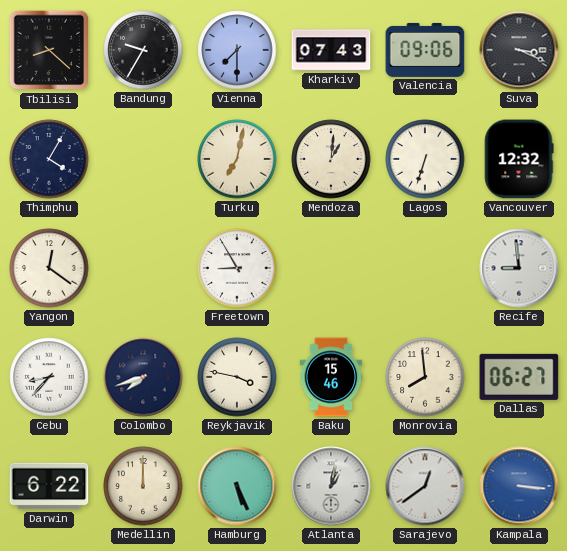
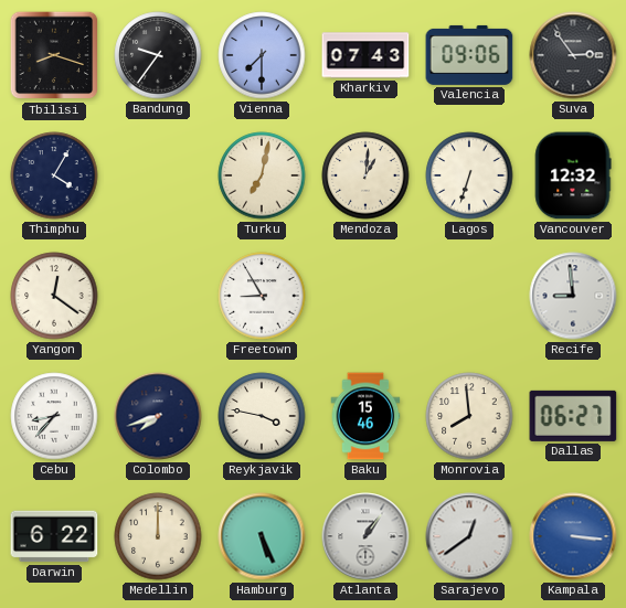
Tbilisi: 8:22 -> 8:18
Bandung: 9:35 -> 9:36
Suva: 3:19 -> 2:54
Atlanta: 1:02 -> 1:06
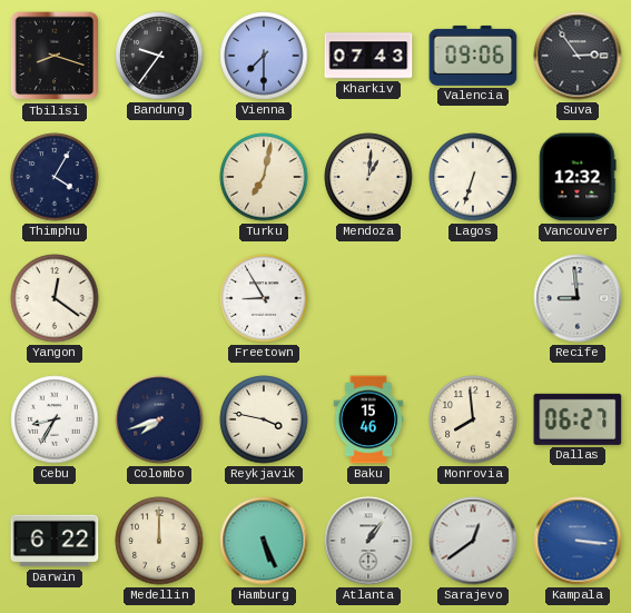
Cebu: 8:37 -> 8:35
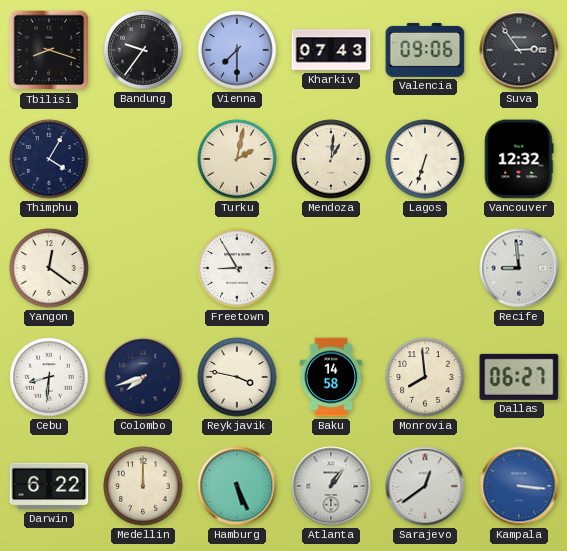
Turku: 7:02 -> 2:02
Cebu: 8:35 -> 8:31
Baku: 15:46 -> 14:58
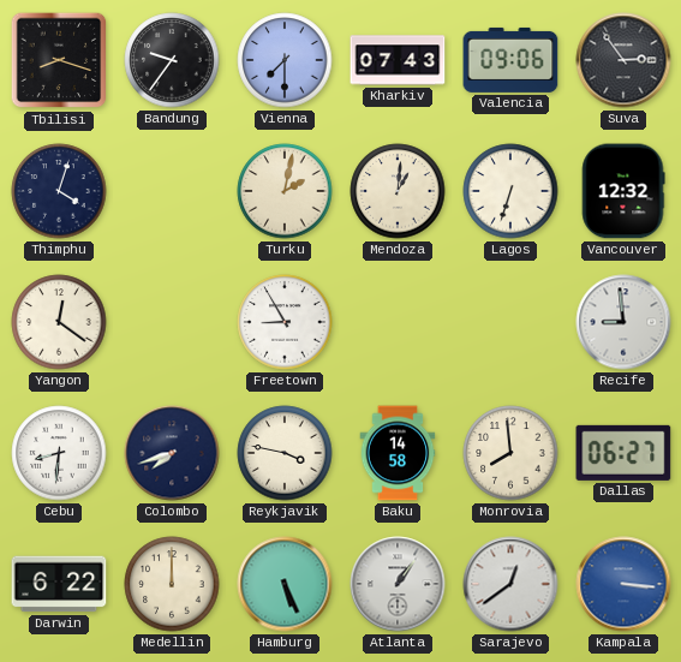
Thimphu: 4:05 -> 4:03
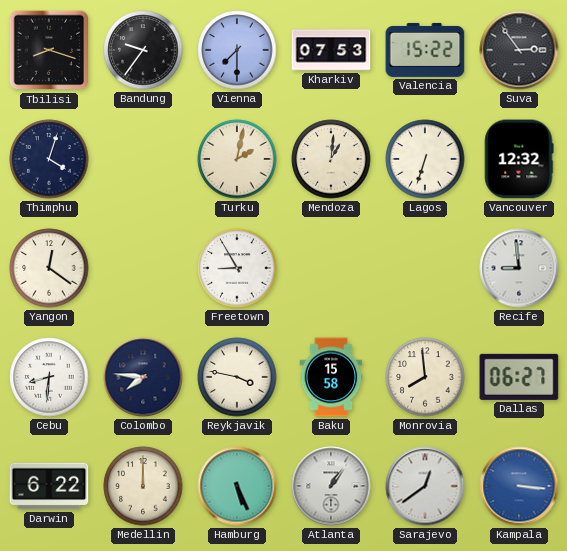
Kharkiv: 07:43 -> 07:53
Valencia: 09:06 -> 15:22
Colombo: 7:42 -> 7:46
Baku: 14:58 -> 15:58
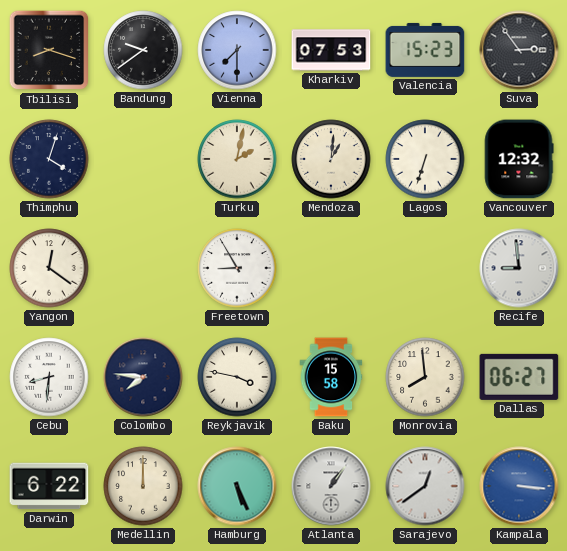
Bandung: 9:36 -> 9:39
Valencia: 15:22 -> 15:23
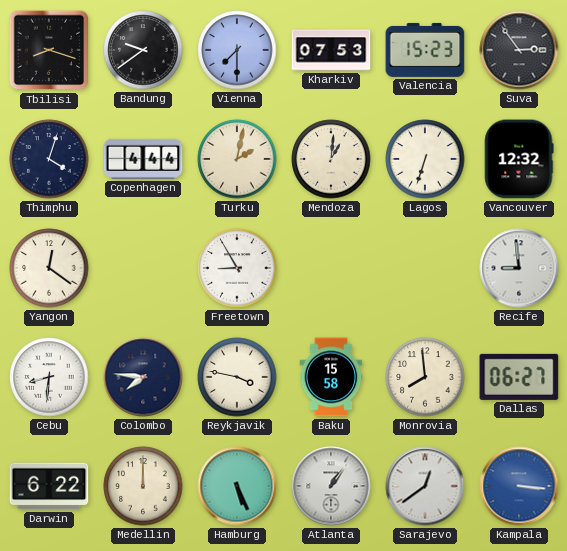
Copenhagen: none -> 4:44
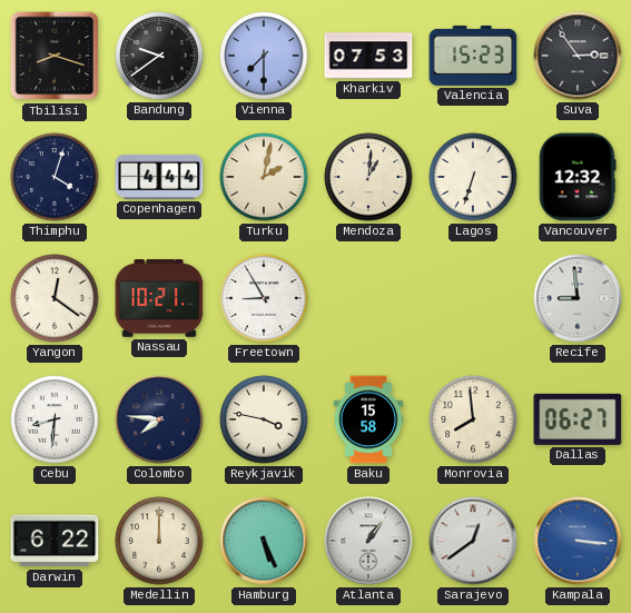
Nassau: none -> 10:21
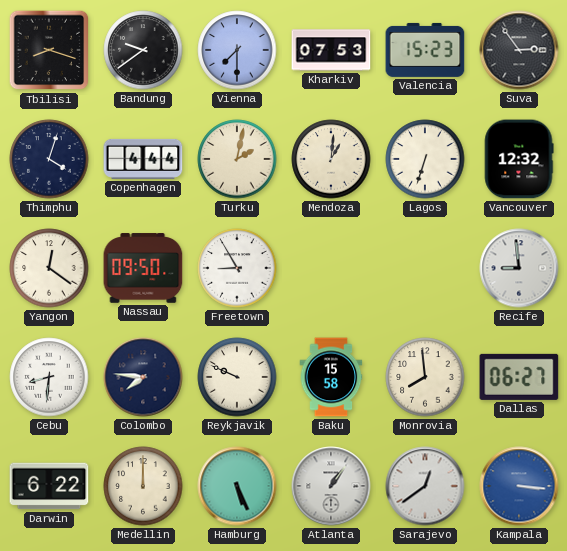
Nassau: 10:21 -> 09:50
Reykjavik: 3:47 -> 9:49
